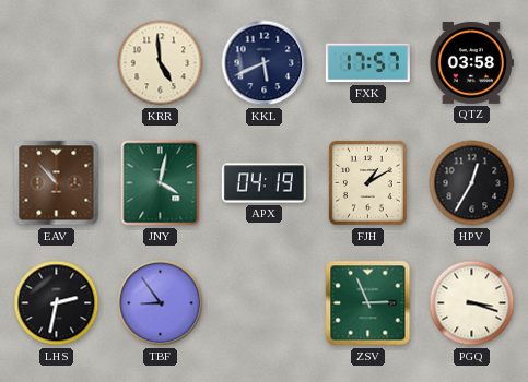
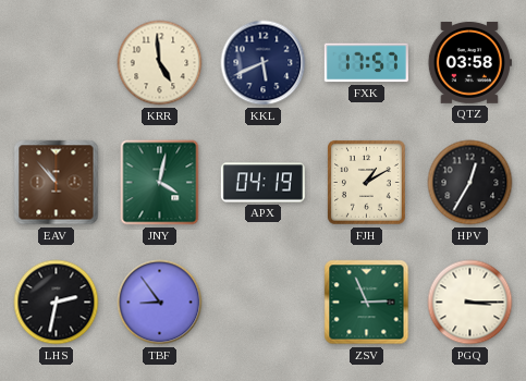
PGQ: 3:18 -> 3:15
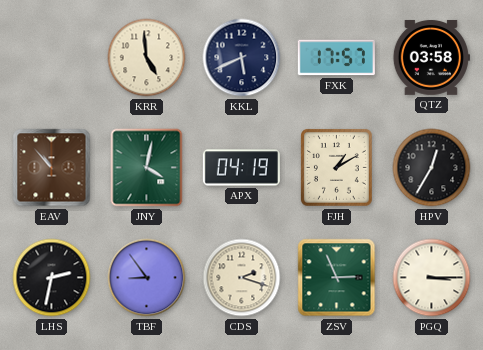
CDS: none -> 2:18
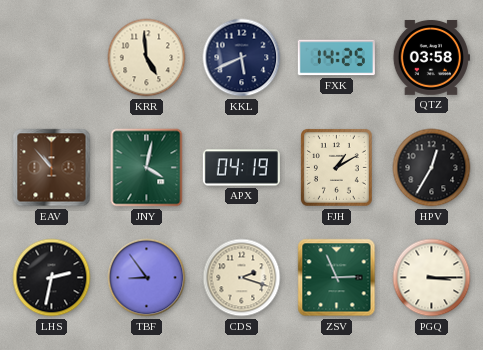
FXK: 17:57 -> 14:25
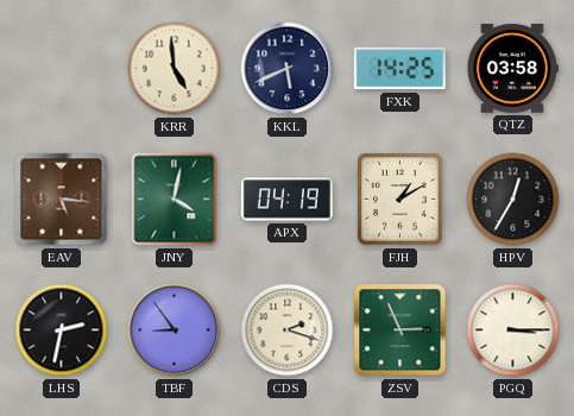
EAV: 10:53 -> 5:16
